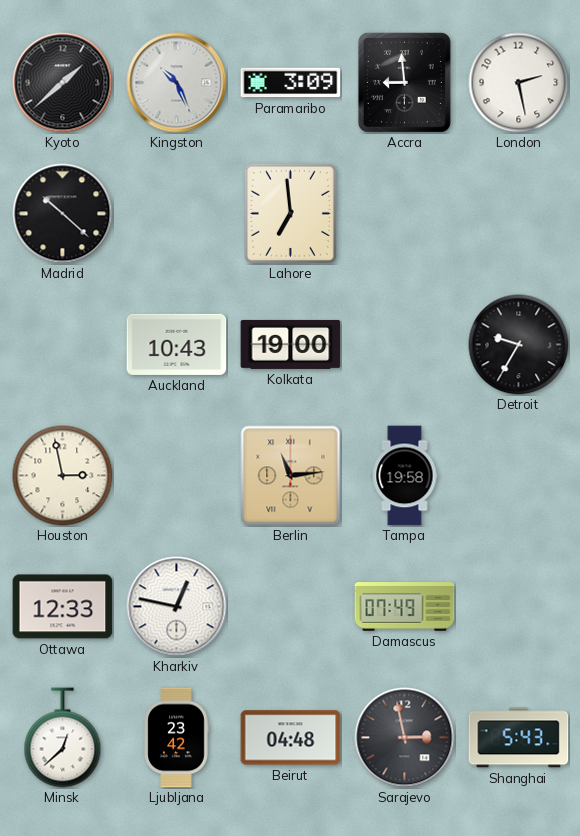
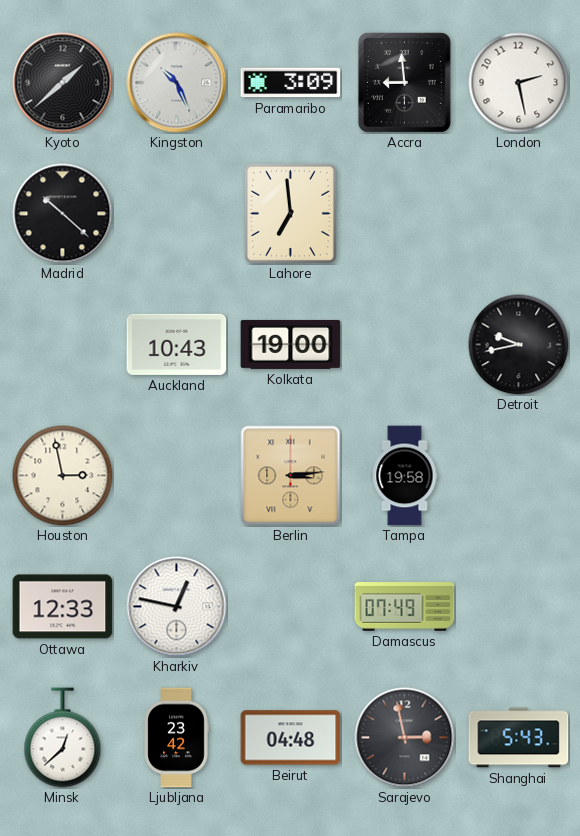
Detroit: 9:35 -> 9:43
Berlin: 11:14 -> 3:14
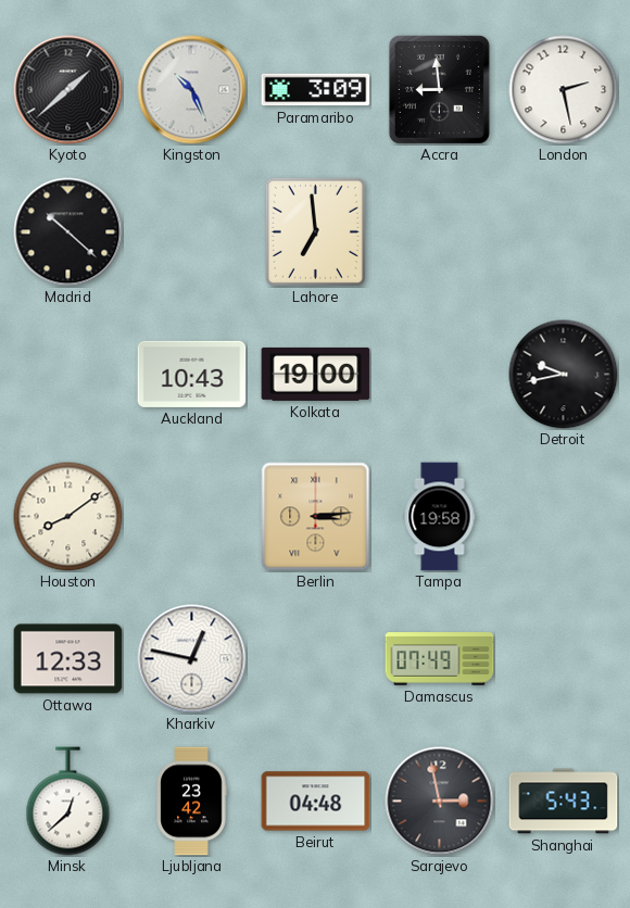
Houston: 2:58 -> 8:09
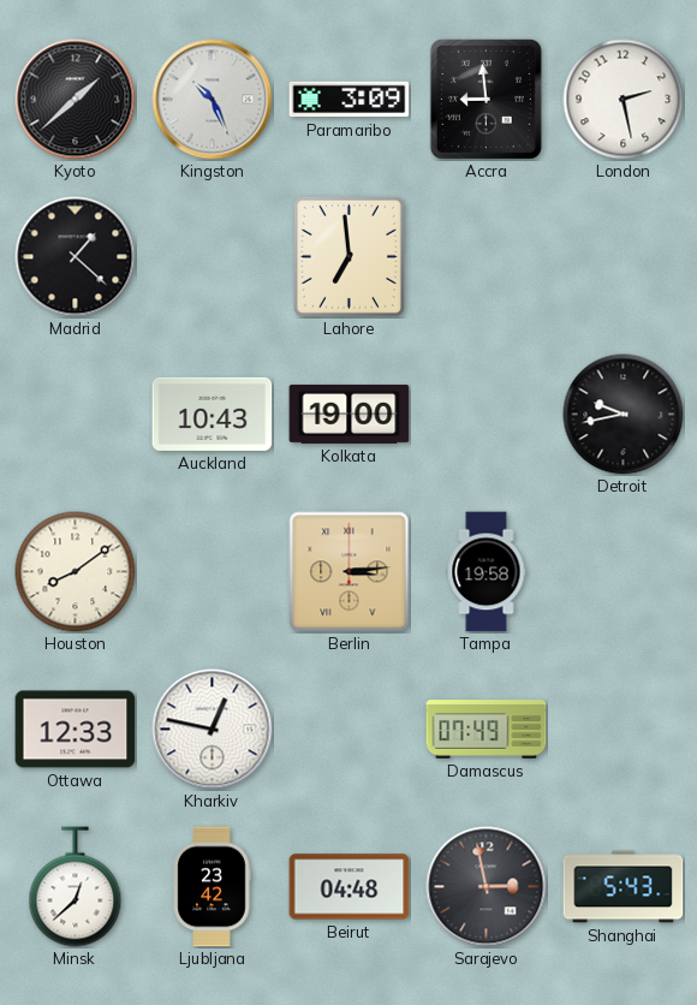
Madrid: 10:22 -> 1:22
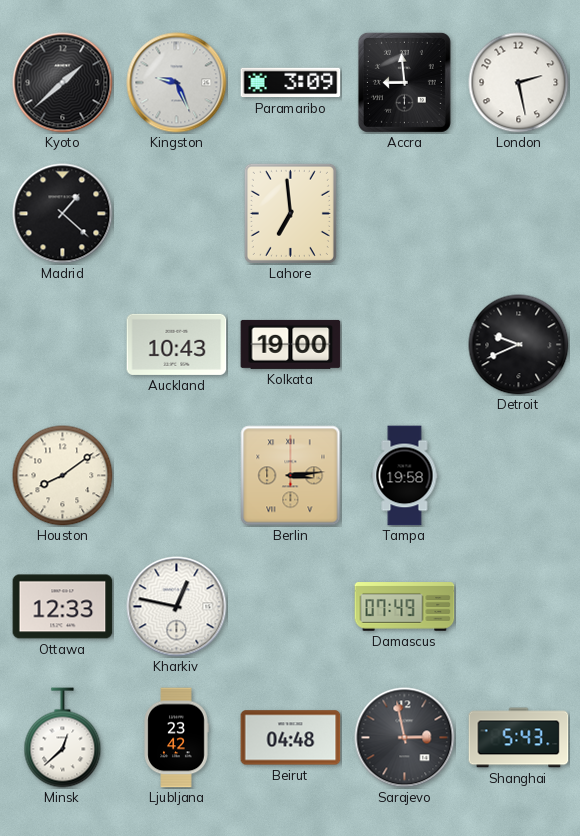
Kingston: 10:26 -> 9:26
Detroit: 9:43 -> 9:41
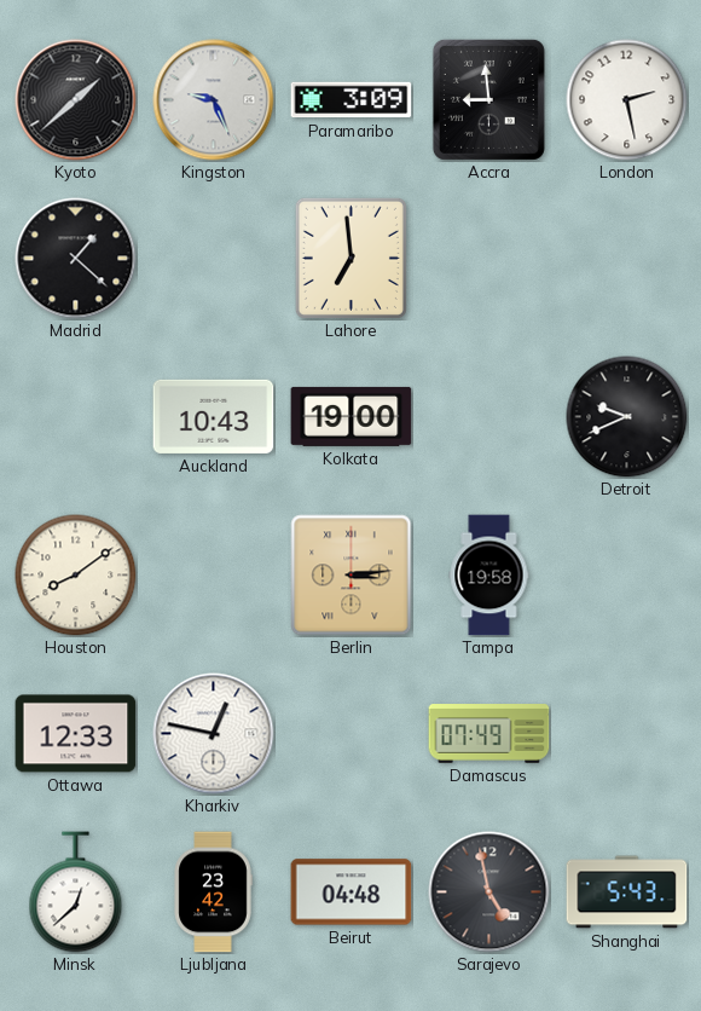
Sarajevo: 2:58 -> 4:58
